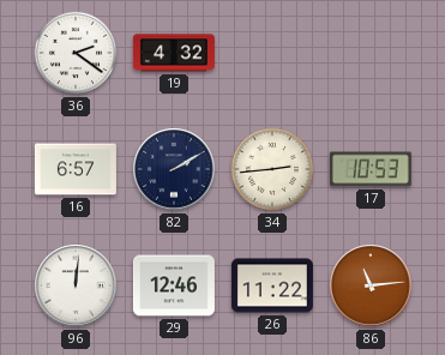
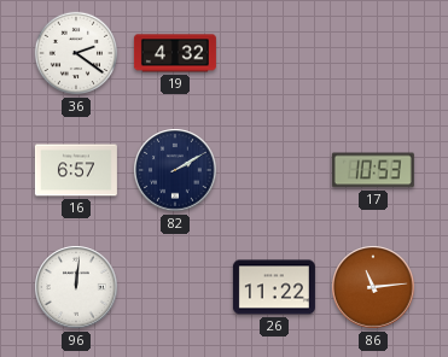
34: 2:44 -> none
29: 12:46 -> none
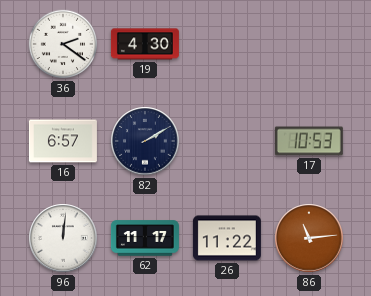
19: 4:32 -> 4:30
62: none -> 11:17
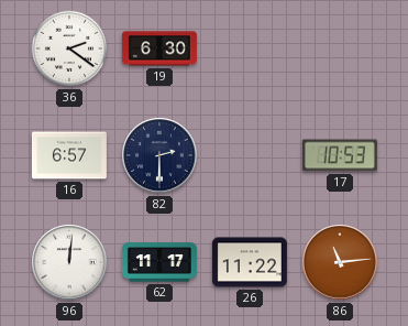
19: 4:30 -> 6:30
82: 2:10 -> 2:30
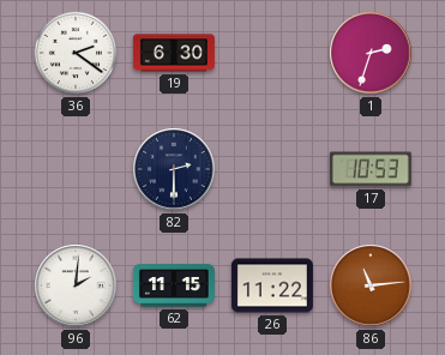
1: none -> 2:33
16: 6:57 -> none
96: 12:01 -> 2:01
62: 11:17 -> 11:15
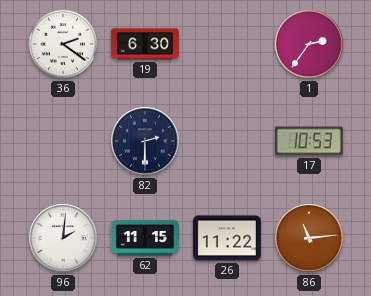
1: 2:33 -> 2:36
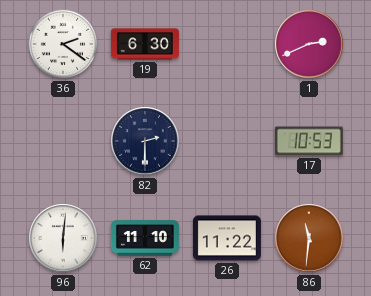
1: 2:36 -> 2:41
96: 2:01 -> 6:01
62: 11:15 -> 11:10
86: 11:14 -> 11:31
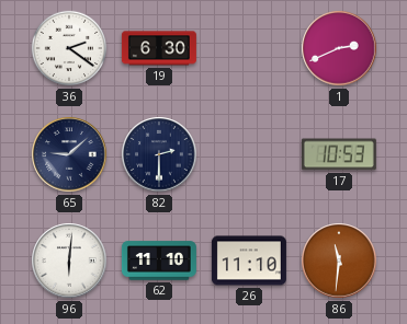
65: none -> 9:08
26: 11:22 -> 11:10
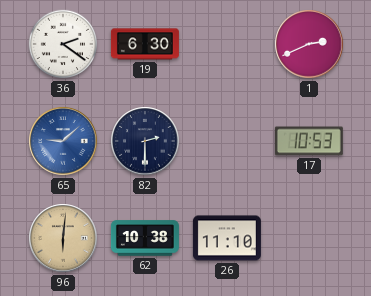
65 dial: navy -> blue
96 dial: white -> champagne
62: 11:10 -> 10:38
86: 11:31 -> none
